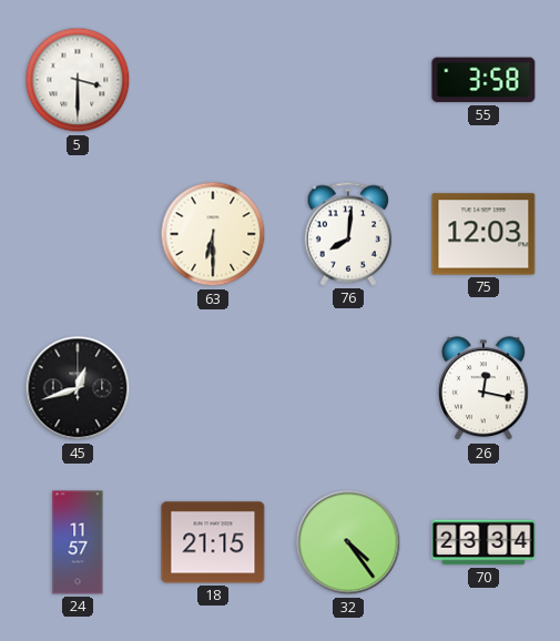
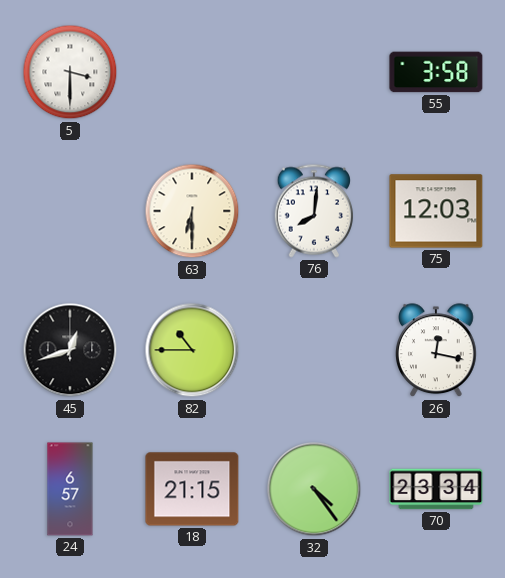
82: none -> 10:45
24: 11:57 -> 6:57
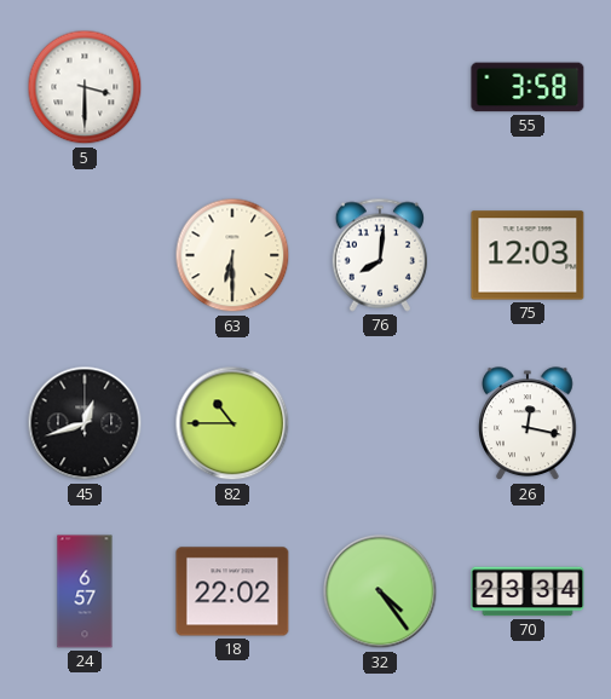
18: 21:15 -> 22:02
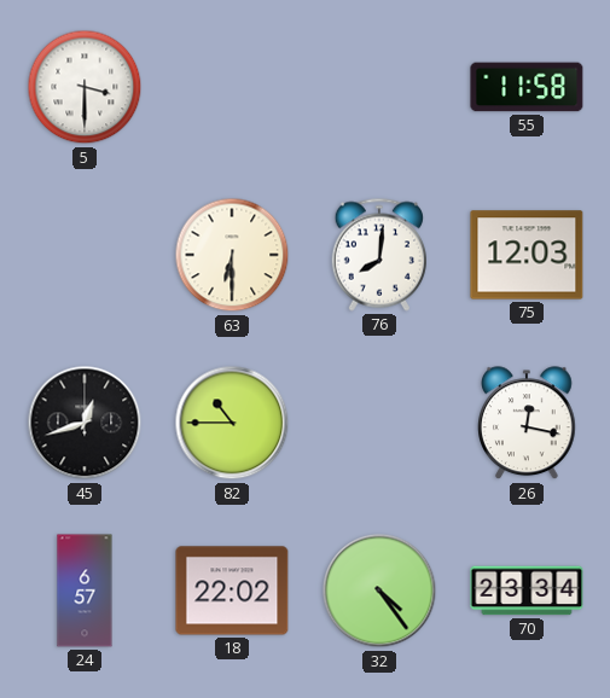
55: 3:58 -> 11:58
